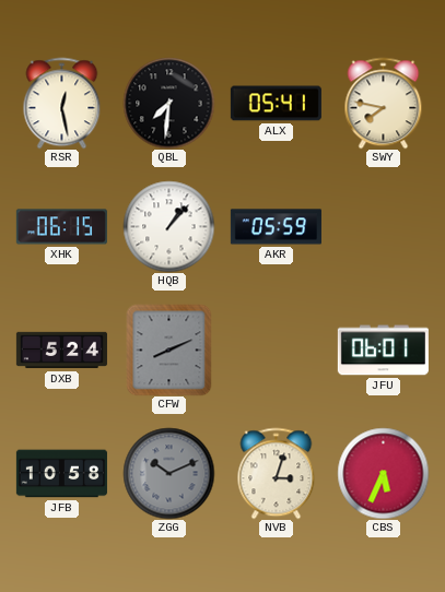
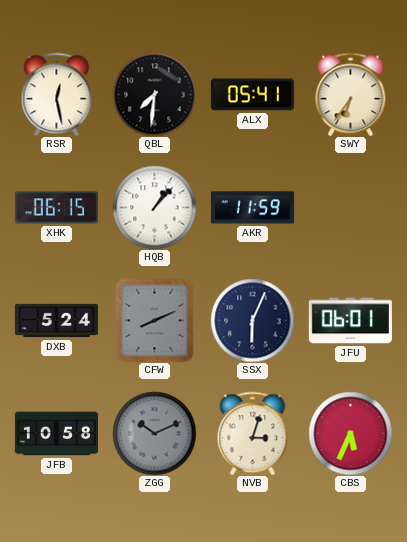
SWY: 7:47 -> 6:36
AKR: 05:59 -> 11:59
SSX: none -> 6:04
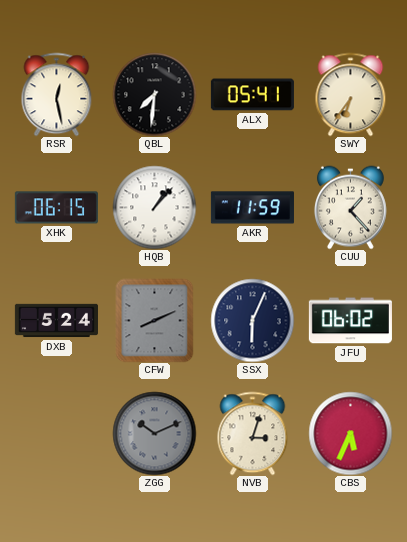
CUU: none -> 1:23
JFU: 06:01 -> 06:02
JFB: 10:58 -> none
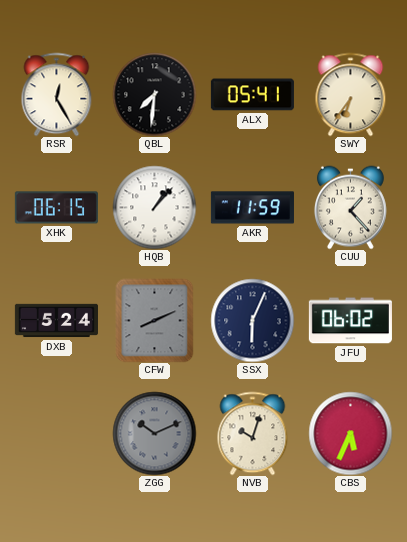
RSR: 12:28 -> 12:25
NVB: 3:03 -> 10:03
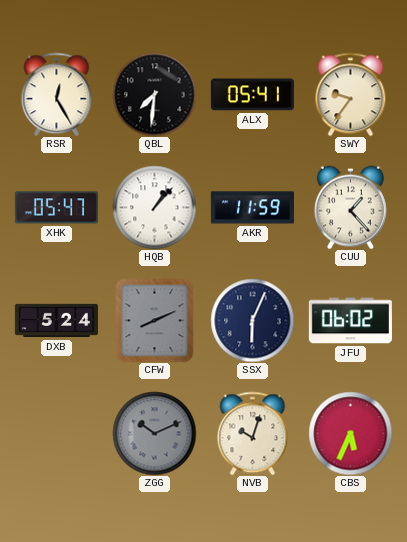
SWY: 6:36 -> 9:36
XHK: 06:15 -> 05:47
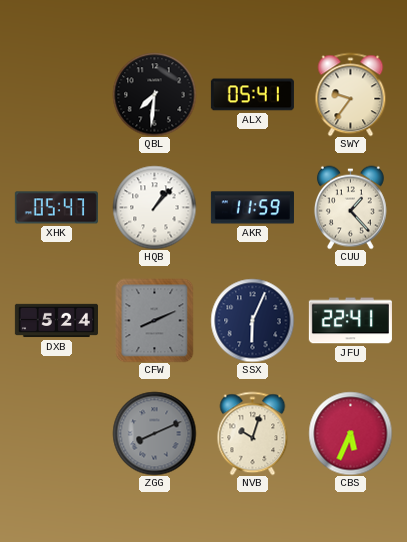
RSR: 12:25 -> none
JFU: 06:02 -> 22:41
ZGG: 10:11 -> 8:11
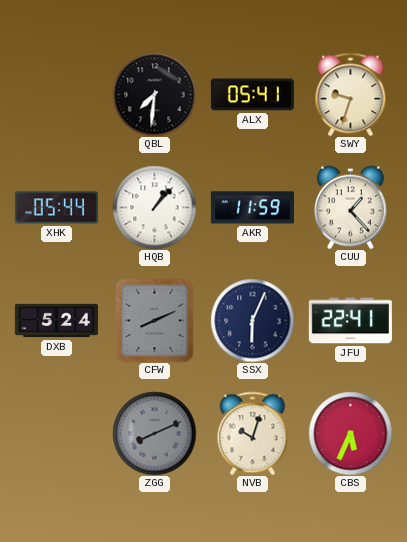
SWY: 9:36 -> 9:33
XHK: 05:47 -> 05:44
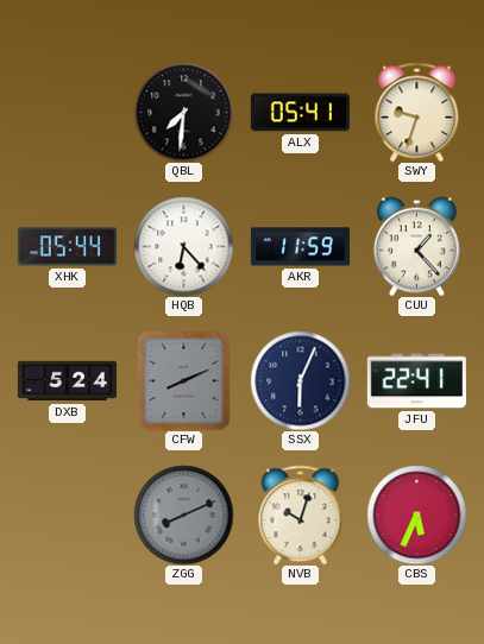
HQB: 1:07 -> 6:23
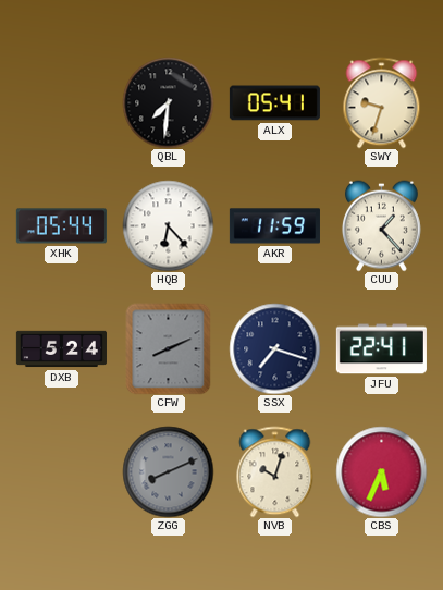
SSX: 6:04 -> 7:18
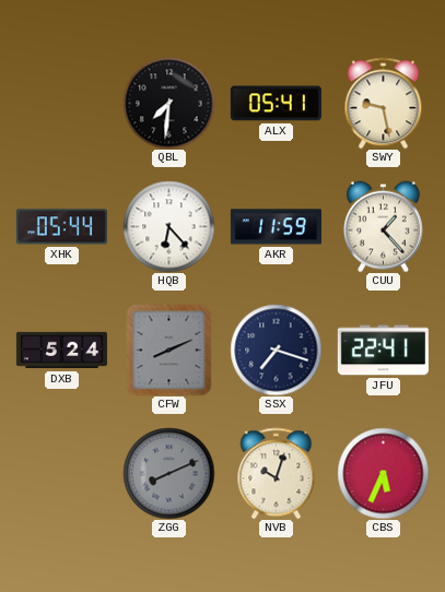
SWY: 9:33 -> 9:28
